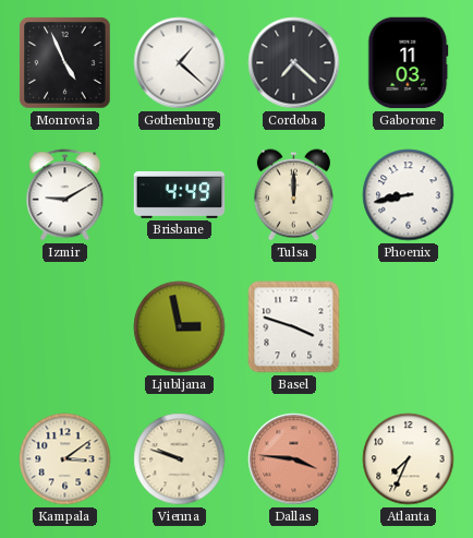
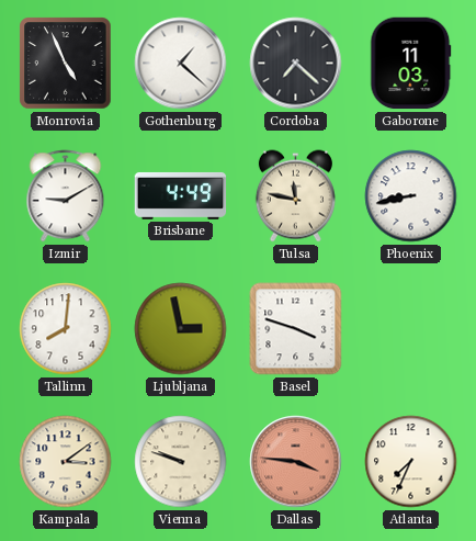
Tulsa: 12:00 -> 11:47
Tallinn: none -> 8:01
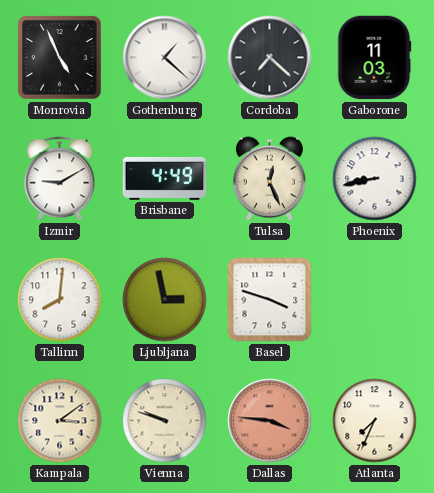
Tulsa: 11:47 -> 12:26
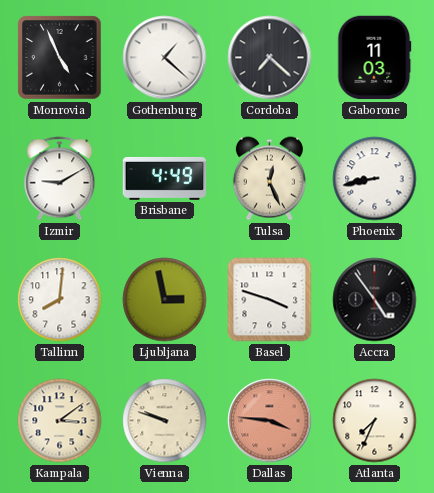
Accra: none -> 4:54
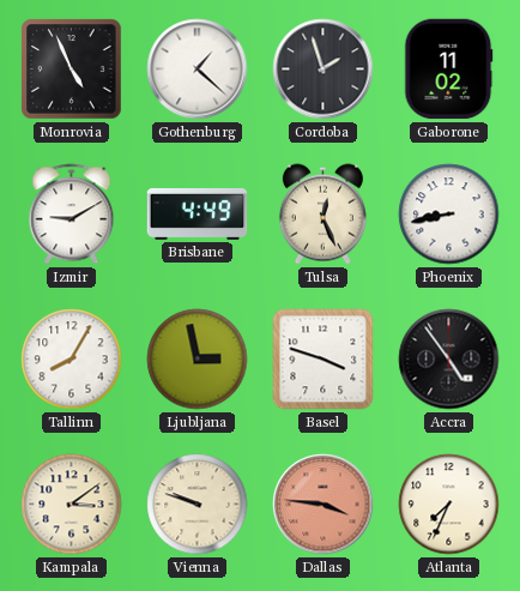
Cordoba: 7:22 -> 1:57
Gaborone: 11:03 -> 11:02
Tallinn: 8:01 -> 8:05
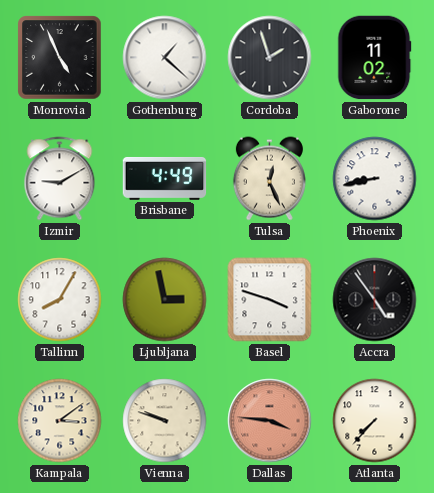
Atlanta: 7:34 -> 7:37
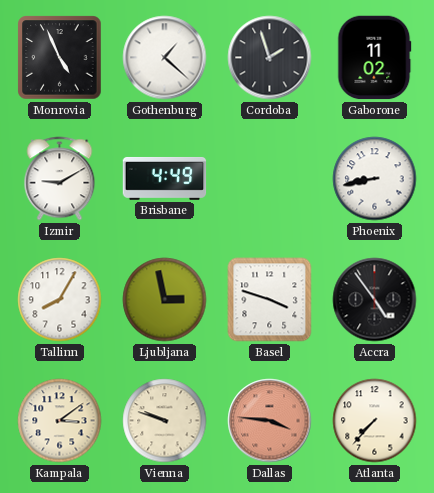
Tulsa: 12:26 -> none
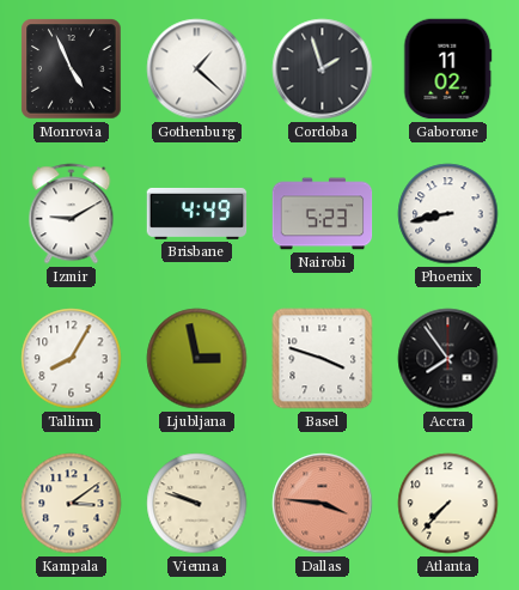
Nairobi: none -> 5:23
Accra: 4:54 -> 7:54
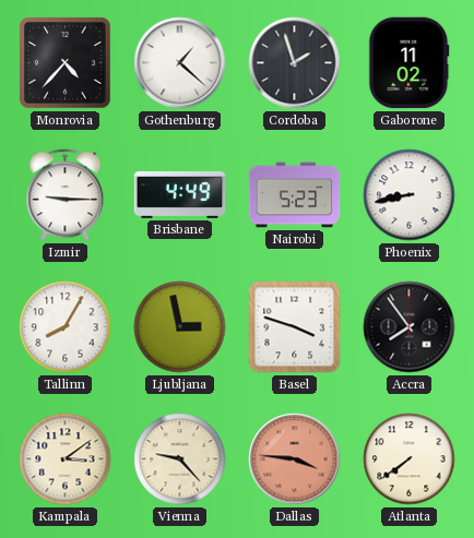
Monrovia: 4:56 -> 4:37
Izmir: 9:10 -> 9:15
Vienna: 9:48 -> 9:23
Atlanta: 7:37 -> 7:39
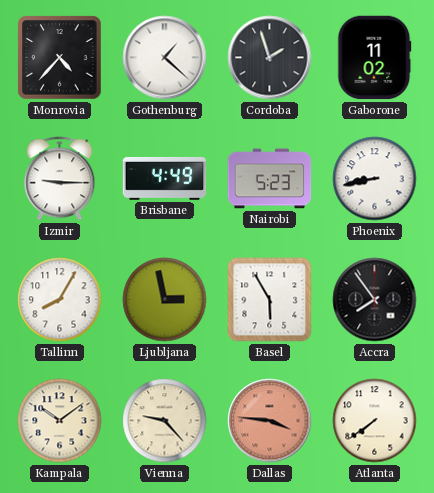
Basel: 3:48 -> 5:55
Kampala: 3:09 -> 10:09
